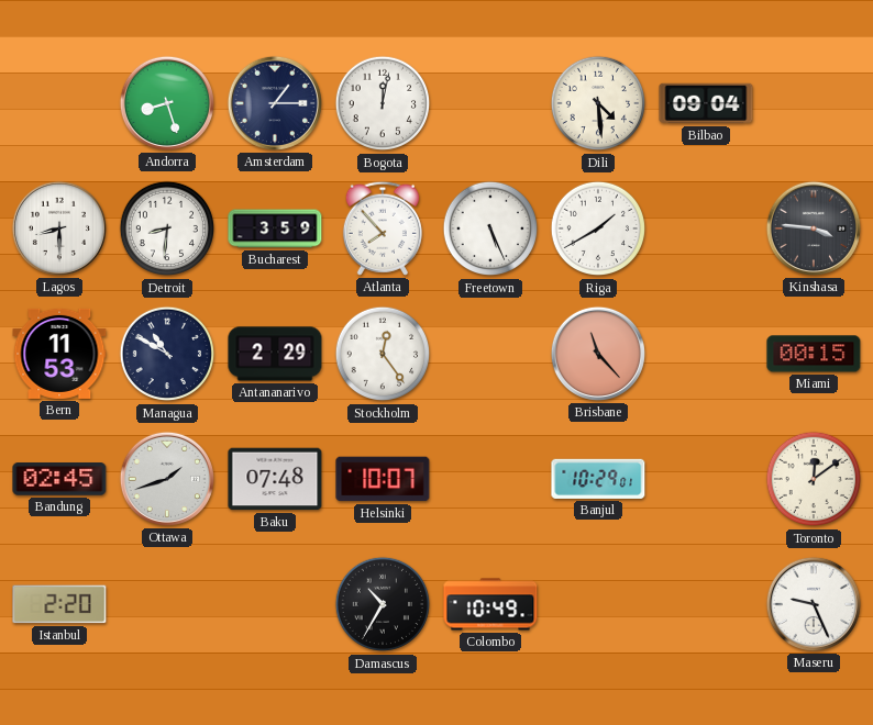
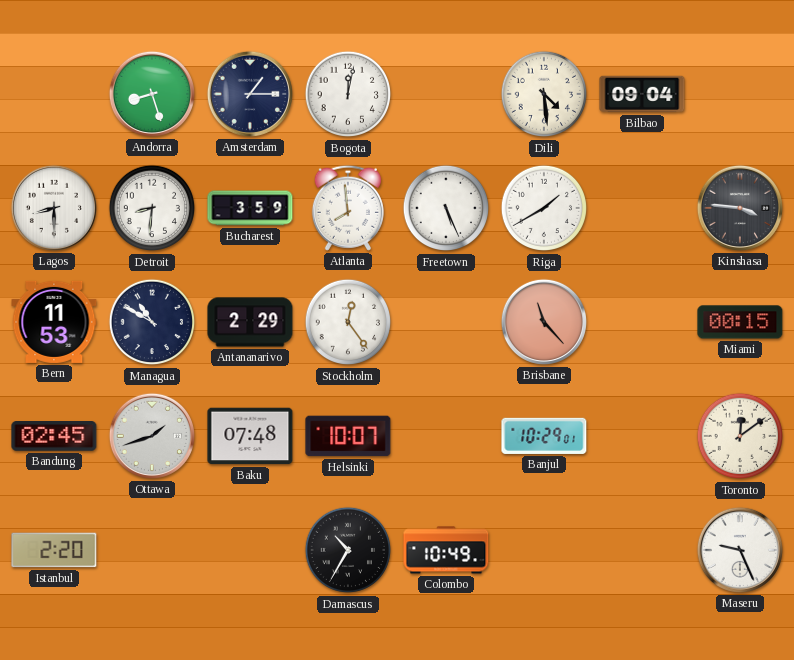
Atlanta: 7:53 -> 7:59
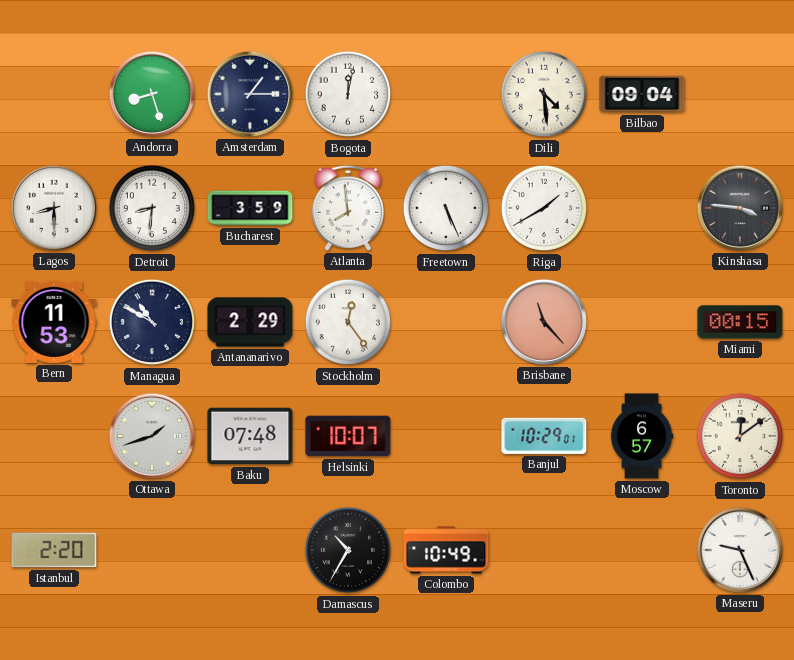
Bandung: 02:45 -> none
Moscow: none -> 6:57
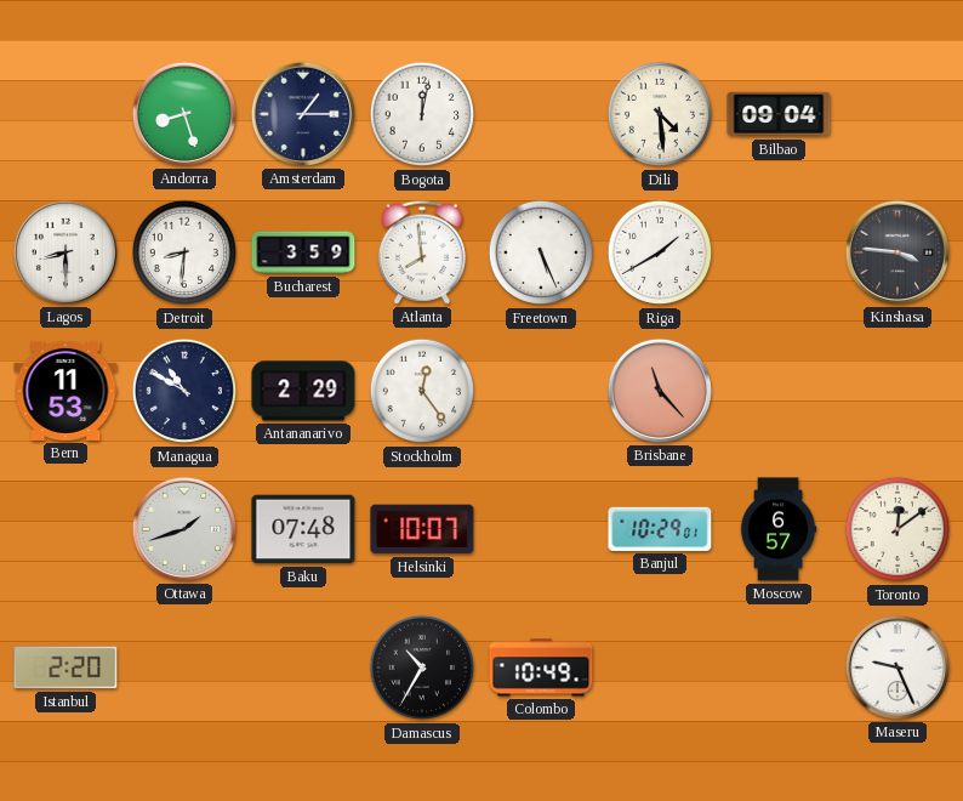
Miami: 00:15 -> none
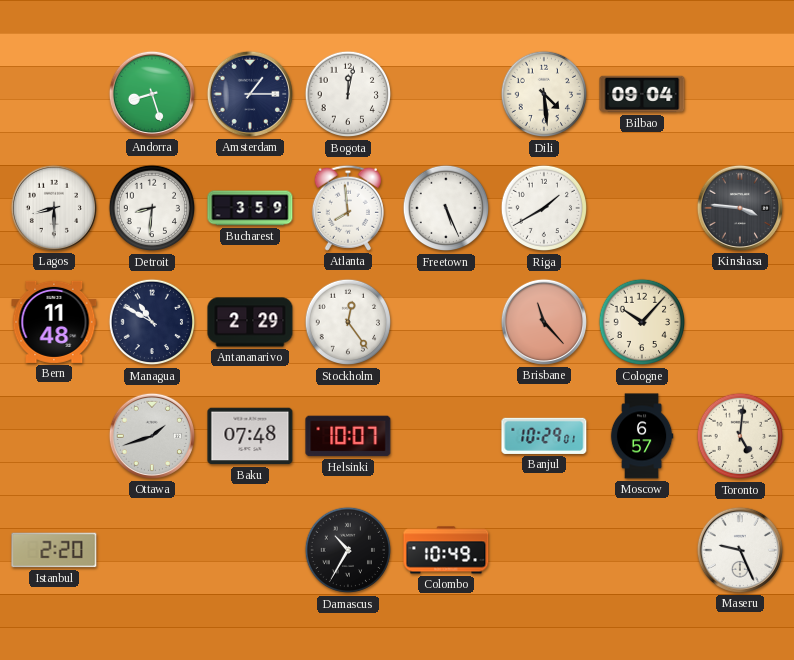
Bern: 11:53 -> 11:48
Cologne: none -> 10:07
Toronto: 12:09 -> 5:01
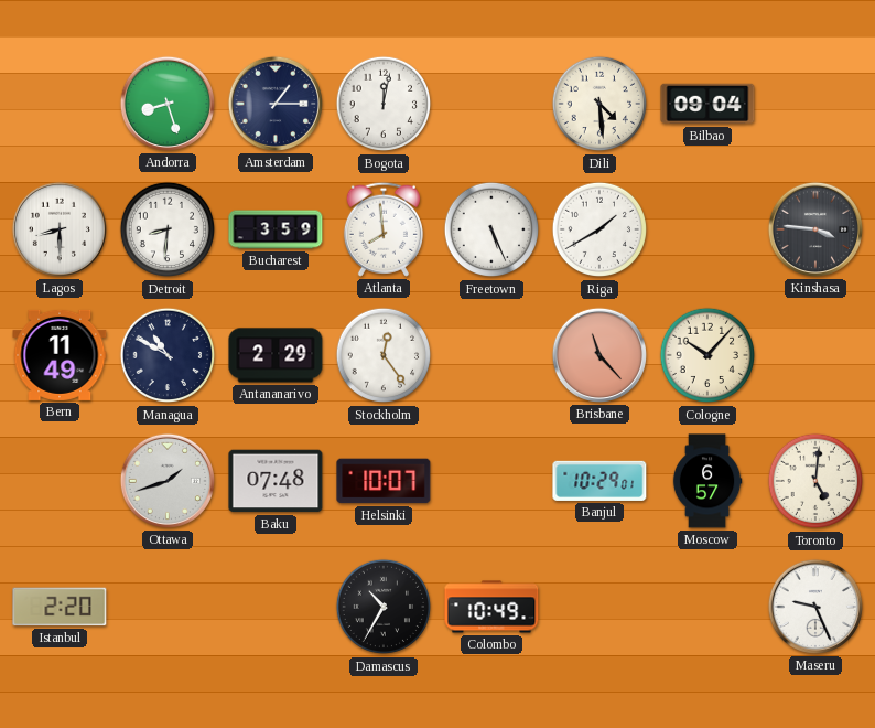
Bern: 11:48 -> 11:49
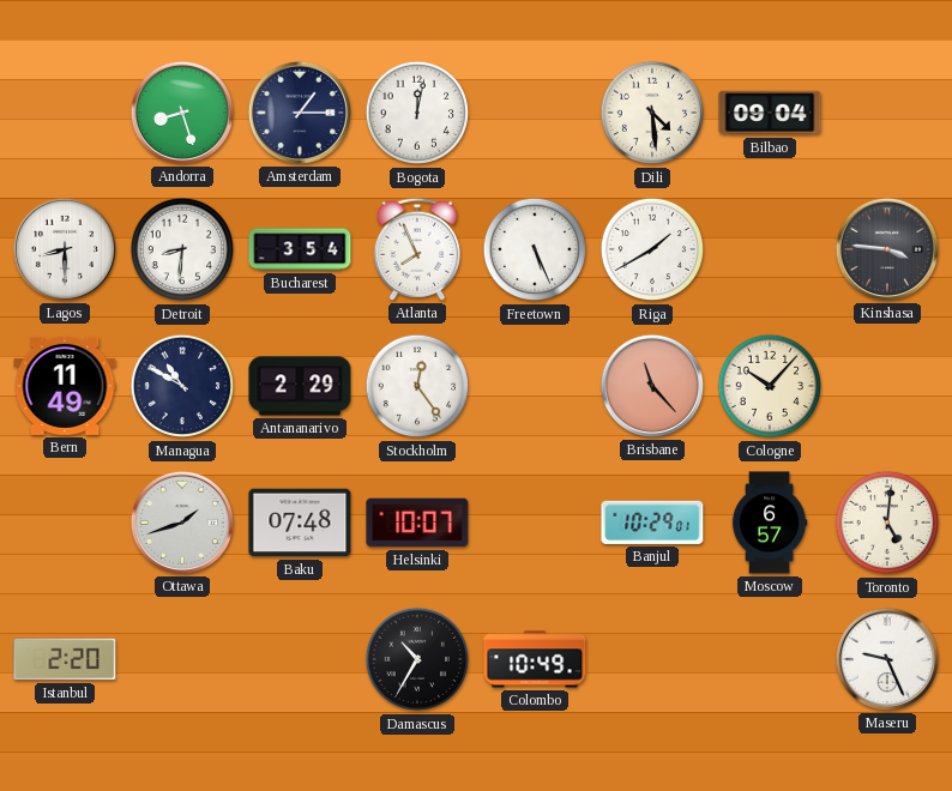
Bucharest: 3:59 -> 3:54
Atlanta: 7:59 -> 7:56
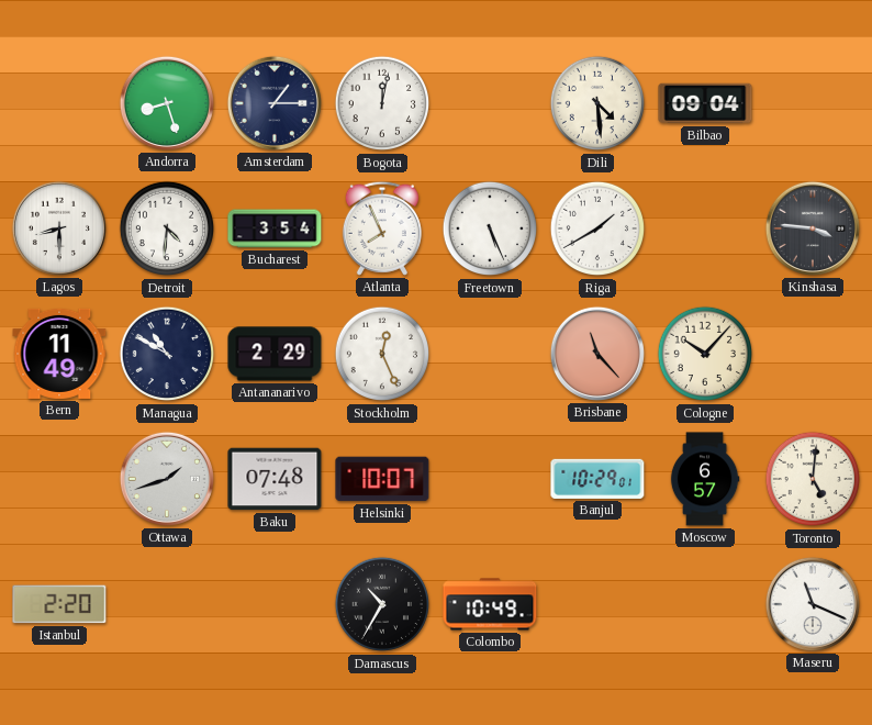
Detroit: 8:31 -> 4:31
Stockholm: 12:24 -> 12:26
Maseru: 9:26 -> 11:19
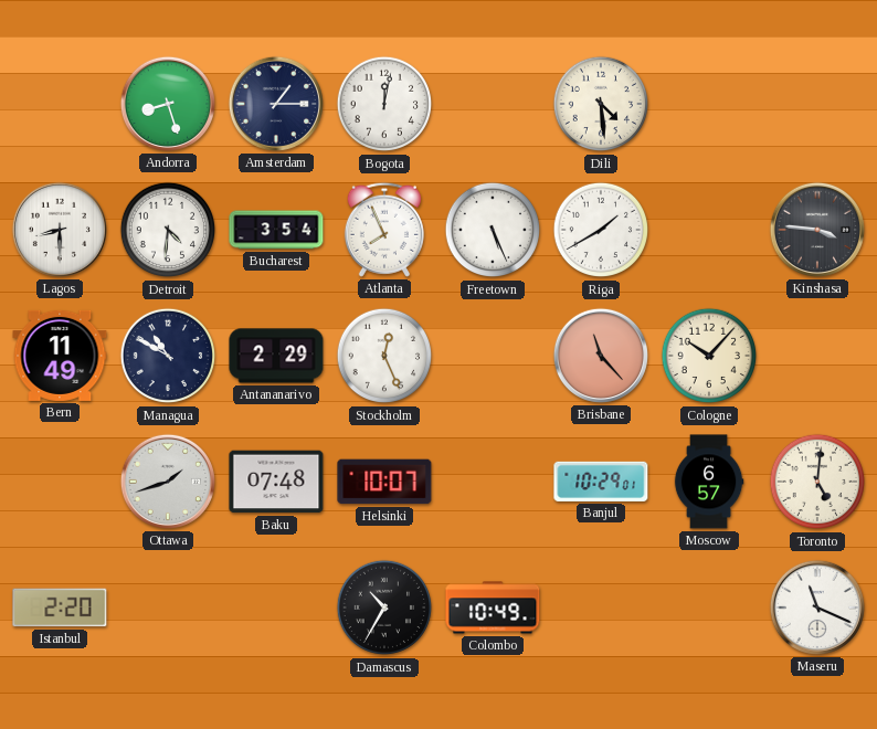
Bilbao: 09:04 -> none
